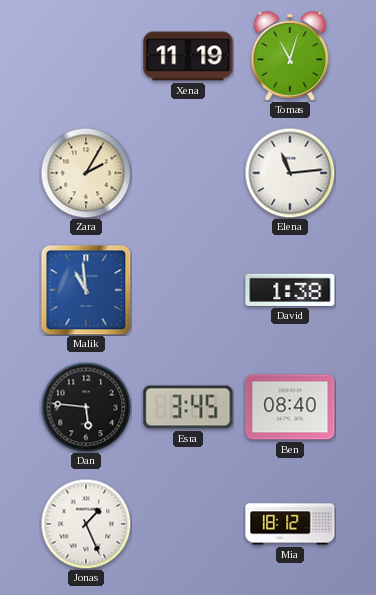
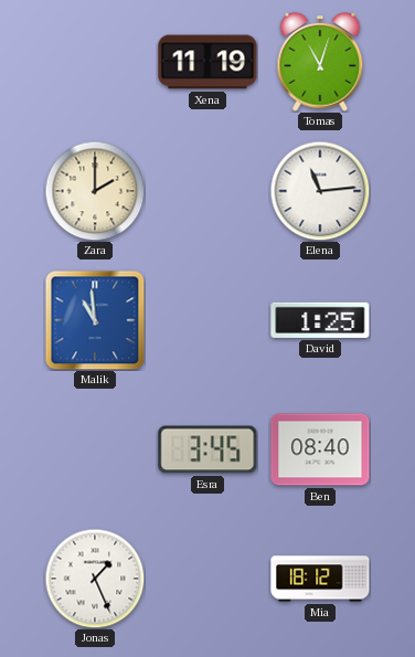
Zara: 2:05 -> 2:00
David: 1:38 -> 1:25
Dan: 5:46 -> none
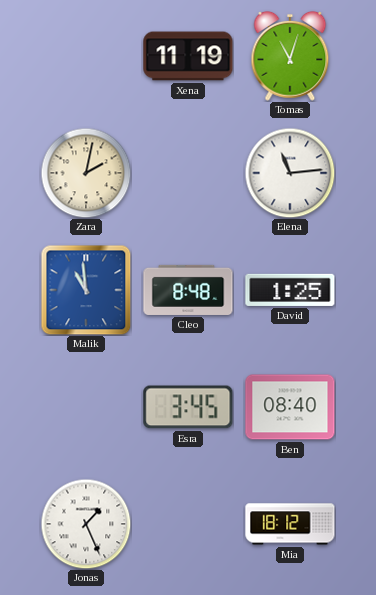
Zara: 2:00 -> 2:02
Cleo: none -> 8:48
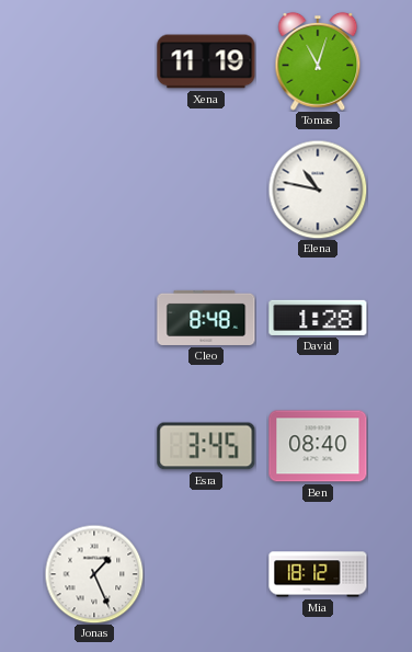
Zara: 2:02 -> none
Elena: 11:14 -> 10:47
Malik: 10:59 -> none
David: 1:25 -> 1:28
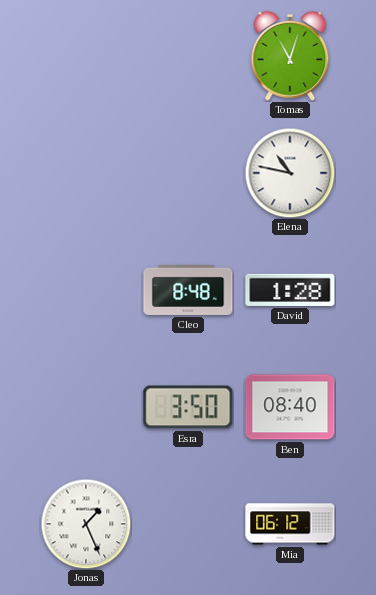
Xena: 11:19 -> none
Esra: 3:45 -> 3:50
Mia: 18:12 -> 06:12
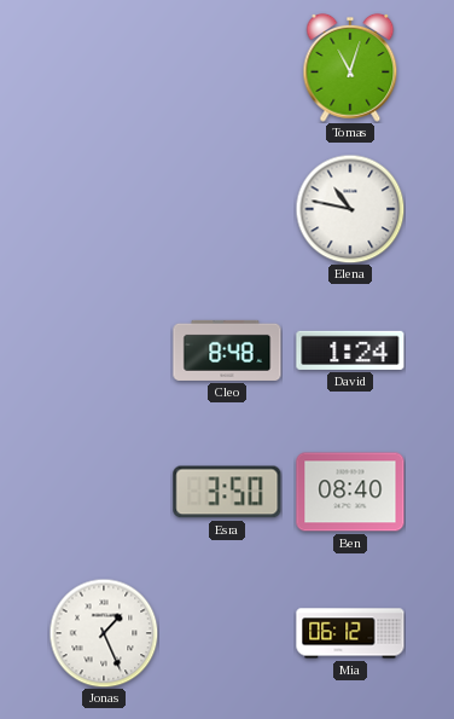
David: 1:28 -> 1:24
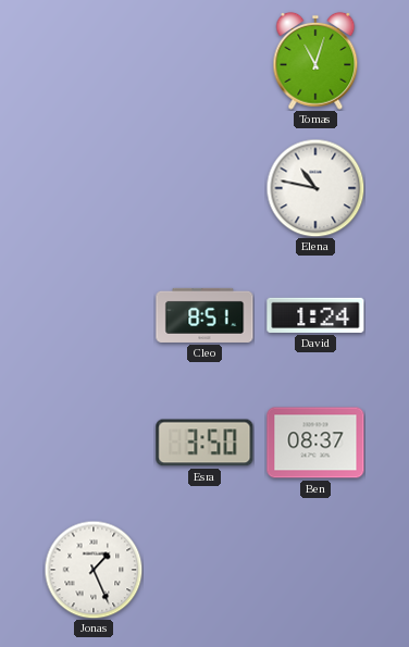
Cleo: 8:48 -> 8:51
Ben: 08:40 -> 08:37
Mia: 06:12 -> none
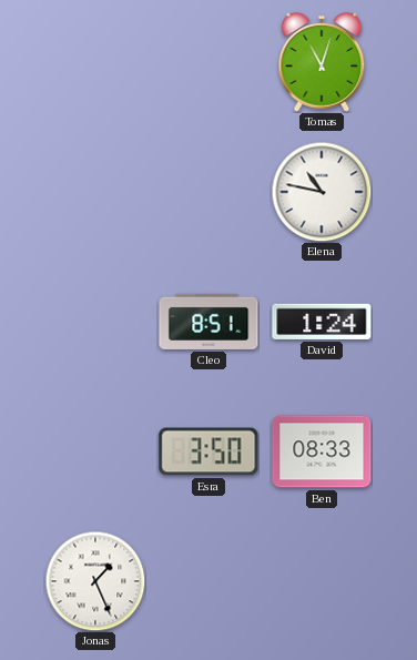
Ben: 08:37 -> 08:33
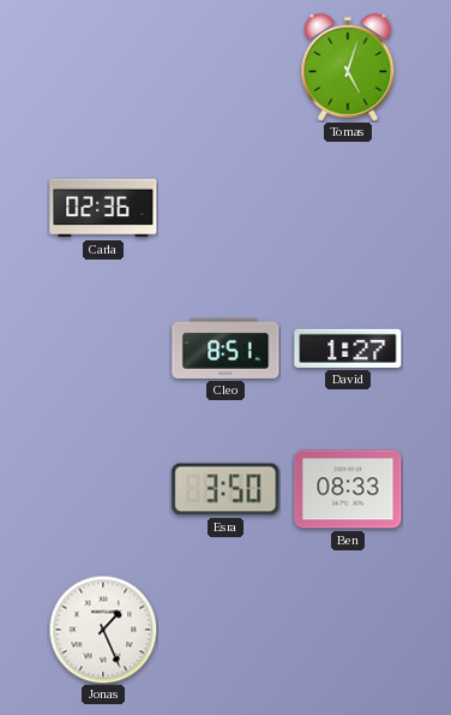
Tomas: 11:03 -> 5:03
Carla: none -> 02:36
Elena: 10:47 -> none
David: 1:24 -> 1:27
